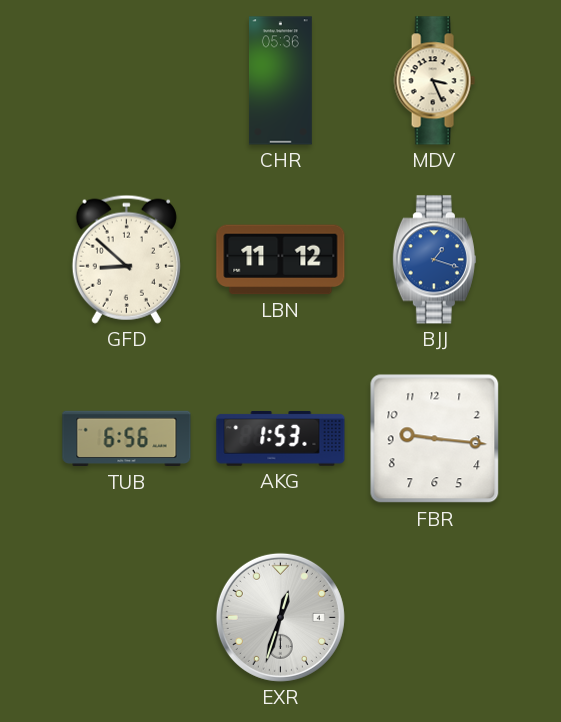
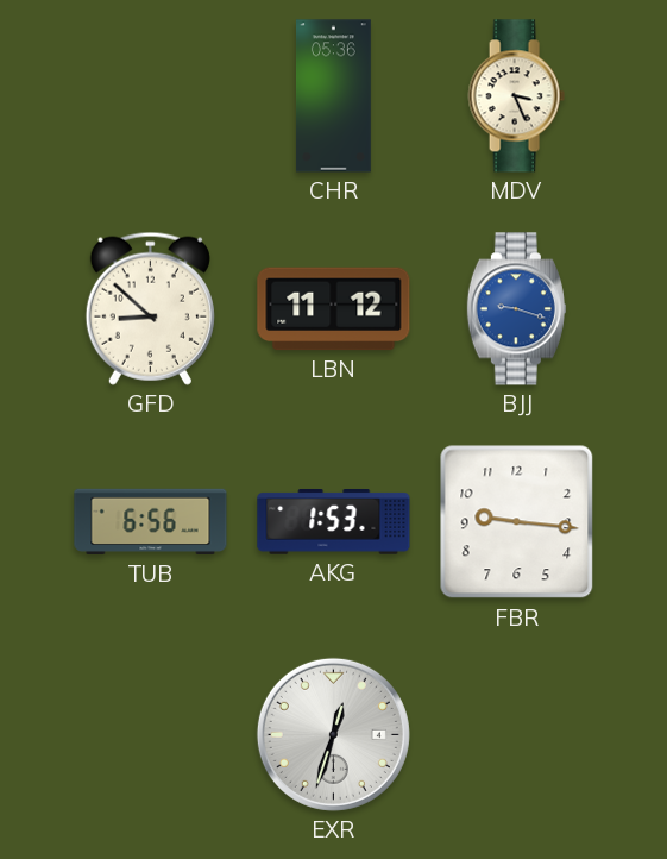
BJJ: 1:18 -> 9:18
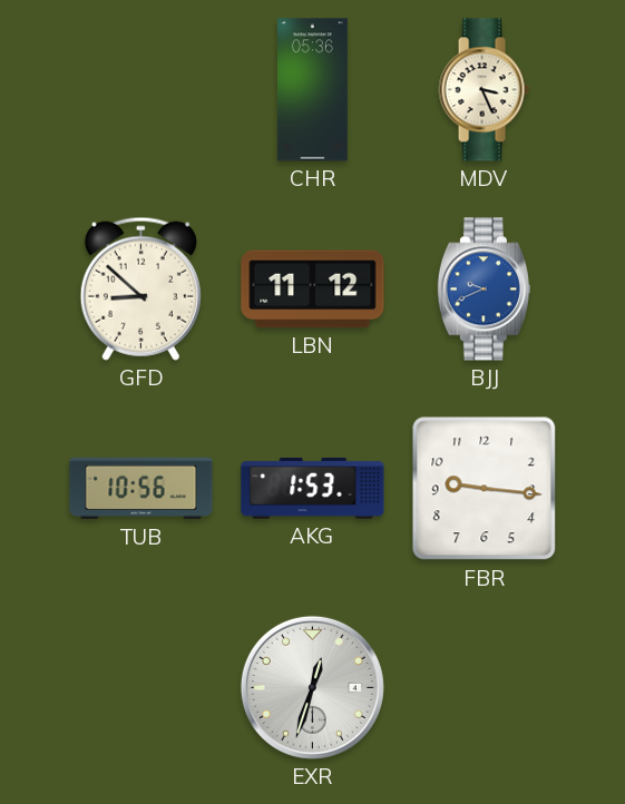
BJJ: 9:18 -> 9:41
TUB: 6:56 -> 10:56
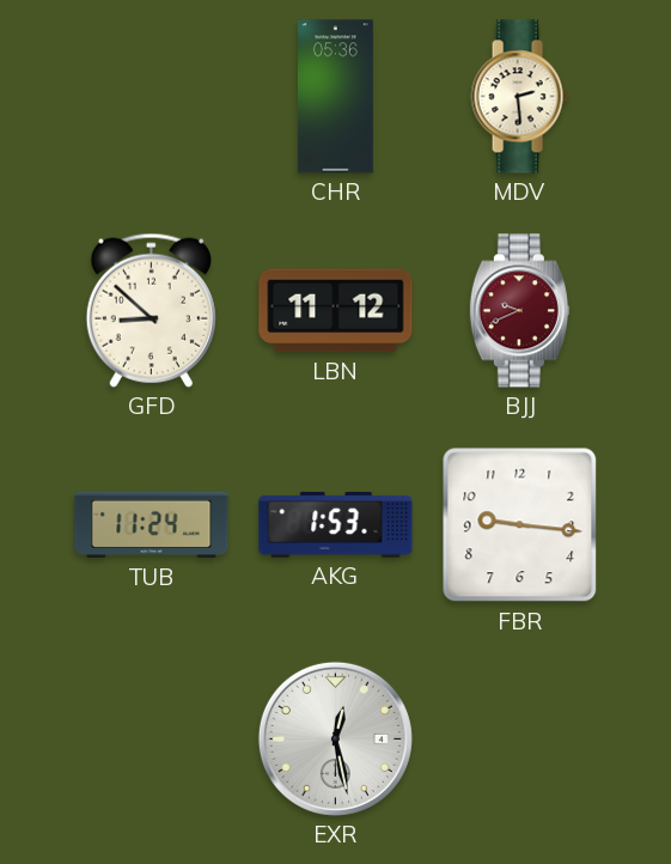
MDV: 3:26 -> 2:29
BJJ dial: blue -> burgundy
TUB: 10:56 -> 11:24
EXR: 12:33 -> 12:28
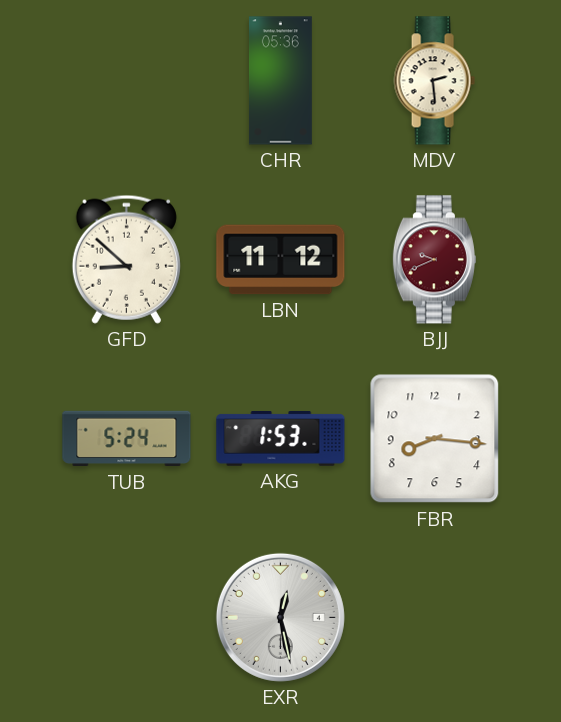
TUB: 11:24 -> 5:24
FBR: 9:16 -> 8:16
